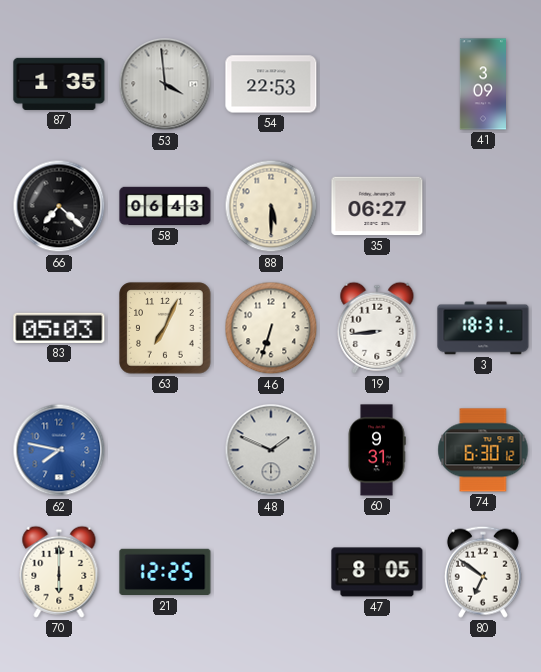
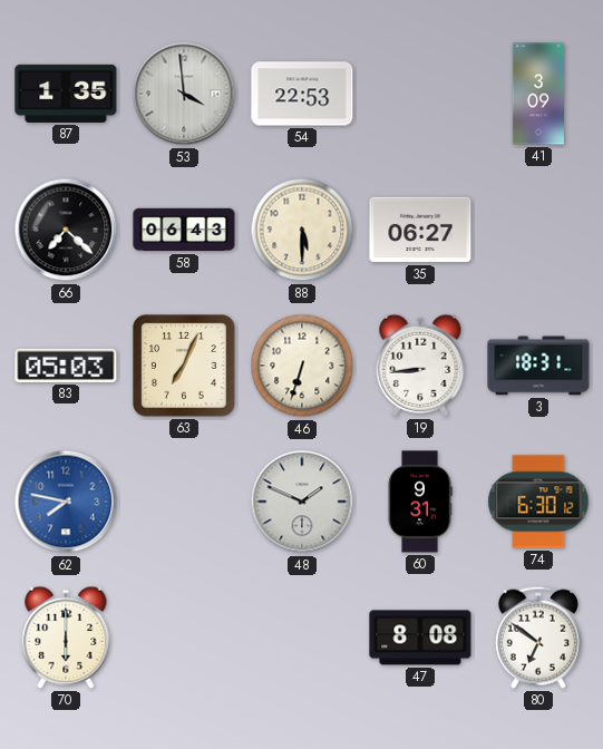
21: 12:25 -> none
47: 8:05 -> 8:08
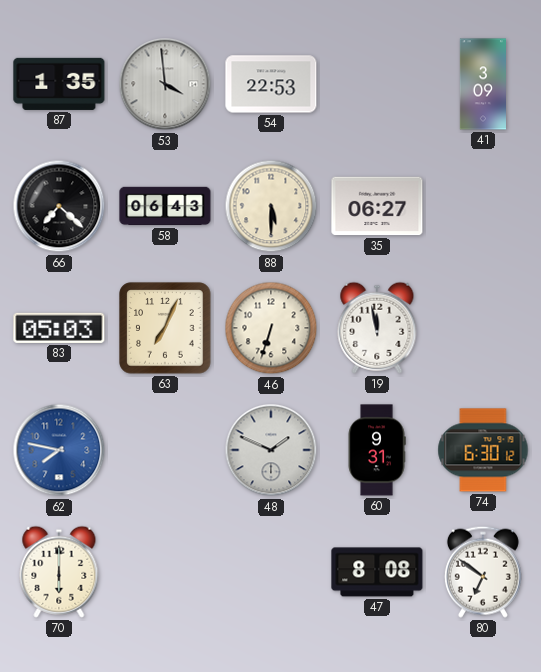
19: 8:44 -> 11:58
3: 18:31 -> none
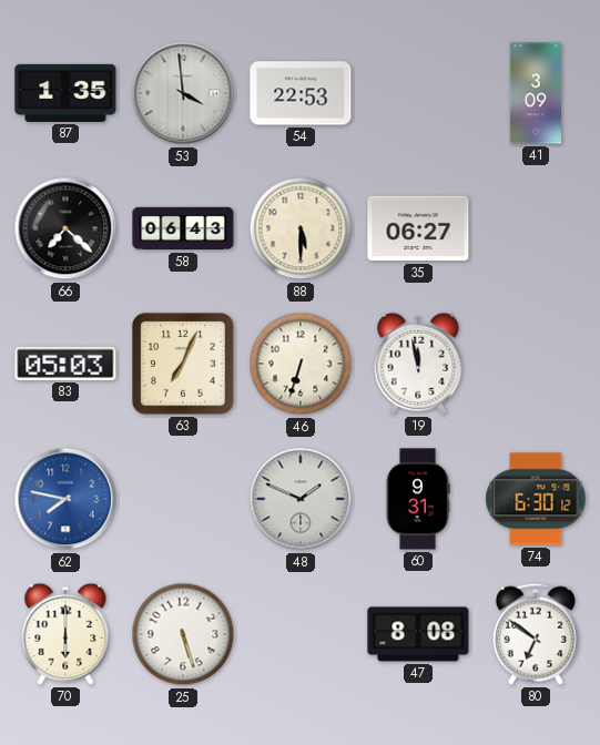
25: none -> 5:27
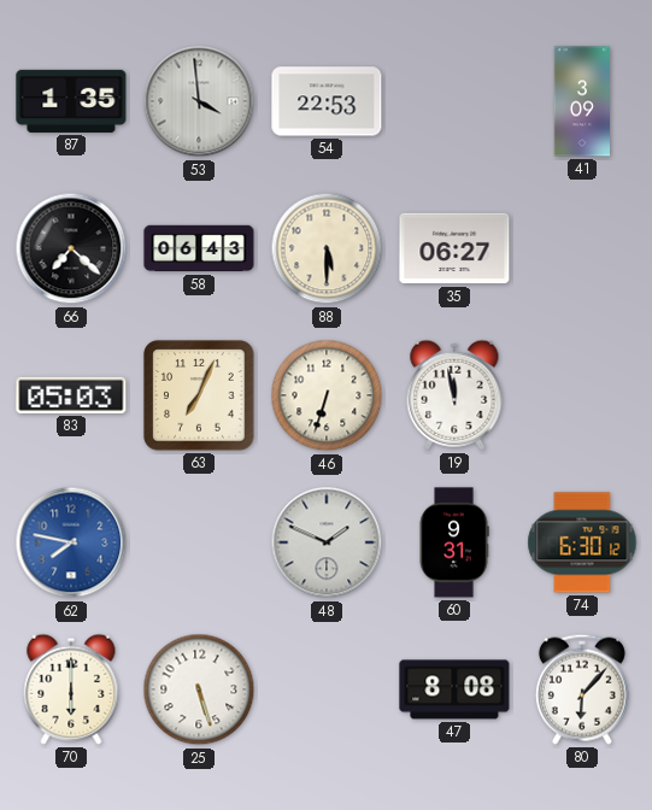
80: 6:51 -> 6:07
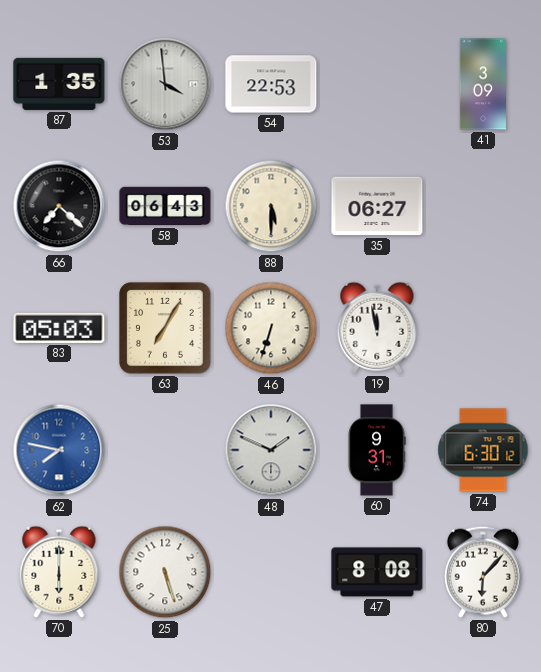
63: 7:04 -> 7:05
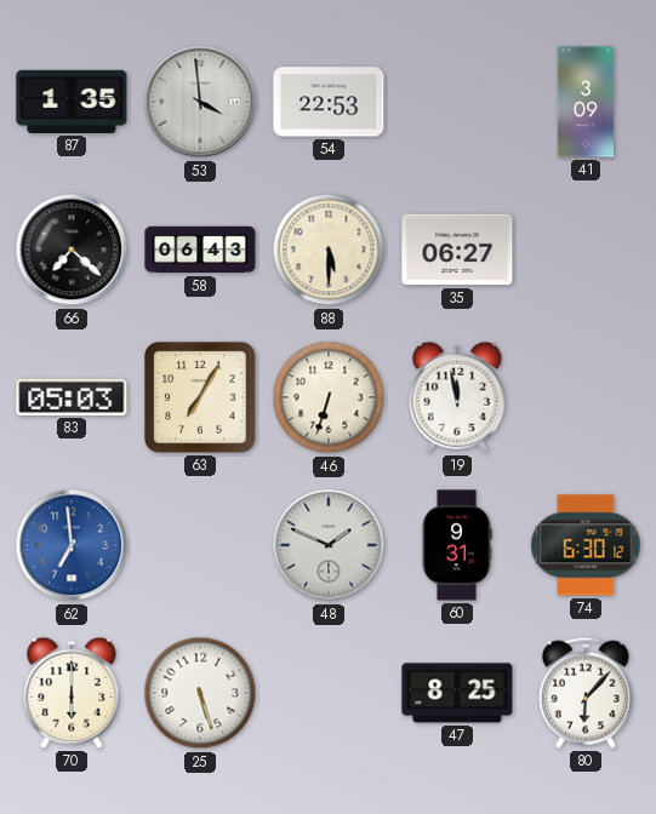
62: 7:47 -> 6:59
47: 8:08 -> 8:25
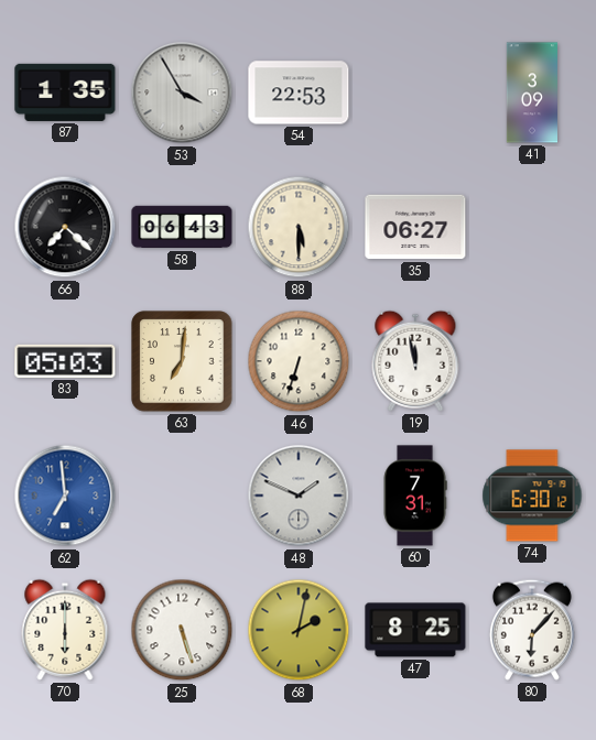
53: 3:59 -> 3:55
63: 7:05 -> 7:01
60: 9:31 -> 7:31
68: none -> 2:02
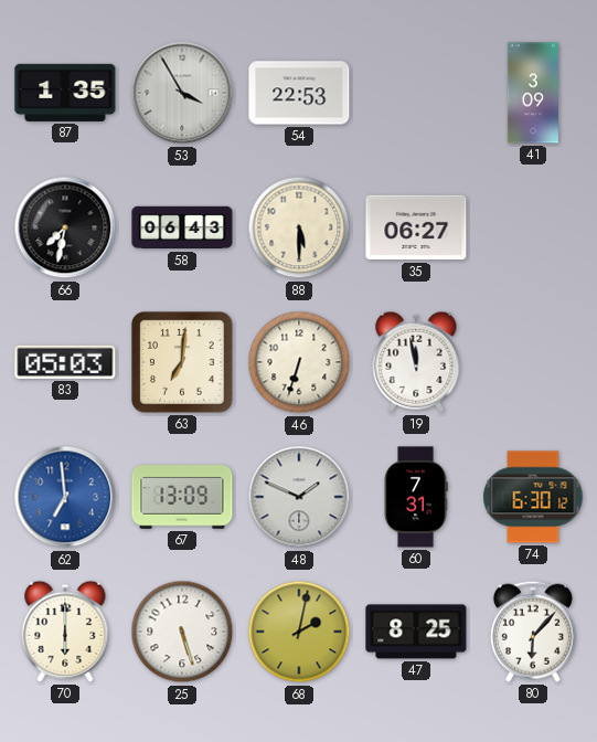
66: 7:22 -> 7:32
67: none -> 13:09
